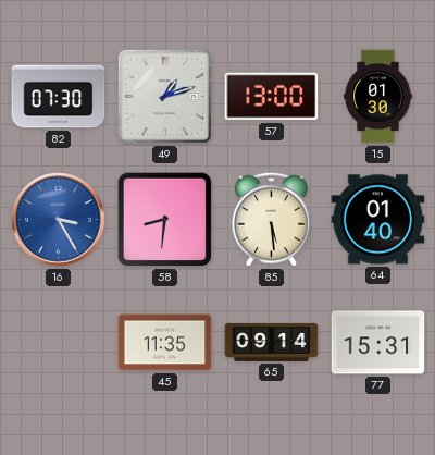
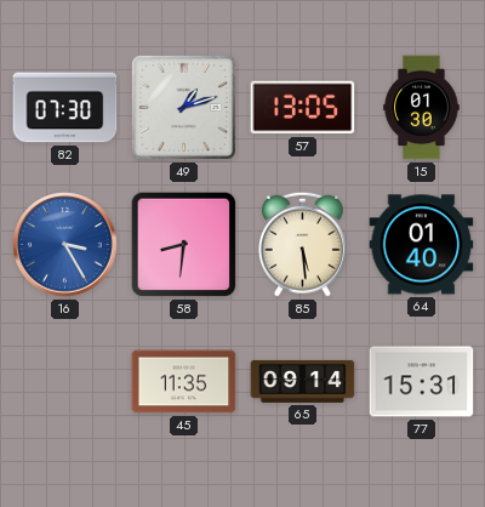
57: 13:00 -> 13:05
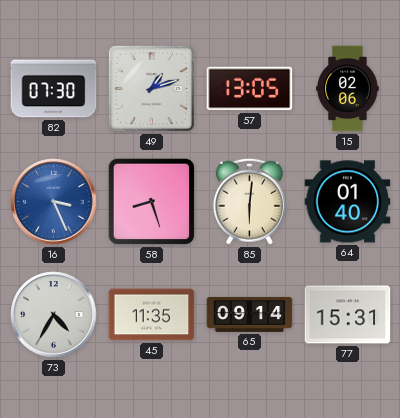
15: 01:30 -> 02:06
16: 3:25 -> 3:26
58: 8:31 -> 8:27
85: 5:29 -> 6:01
73: none -> 4:35
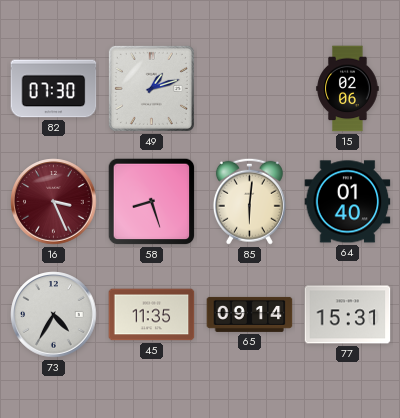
57: 13:05 -> none
16 dial: blue -> burgundy
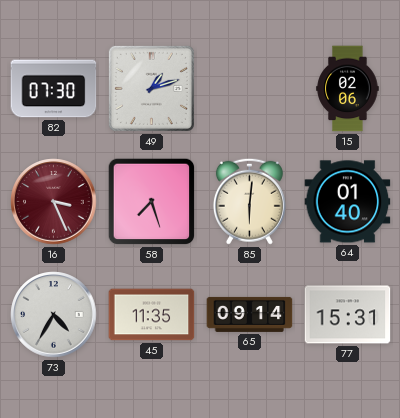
58: 8:27 -> 7:27
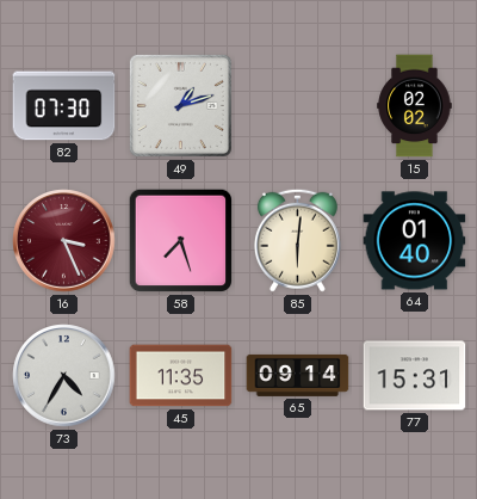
15: 02:06 -> 02:02
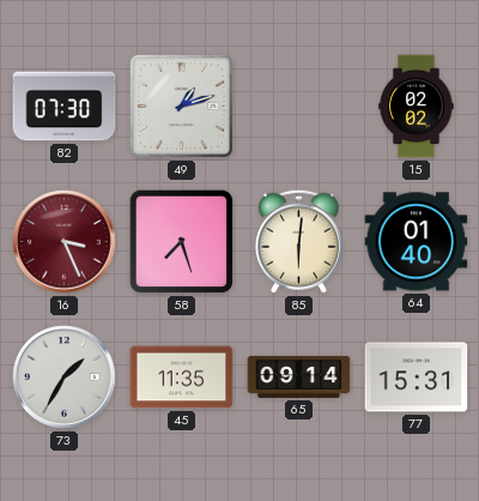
73: 4:35 -> 1:35
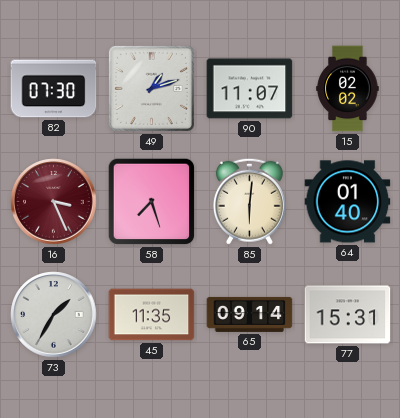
90: none -> 11:07
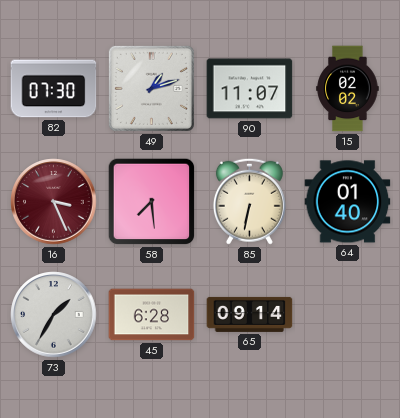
58: 7:27 -> 7:29
85: 6:01 -> 6:32
45: 11:35 -> 6:28
77: 15:31 -> none
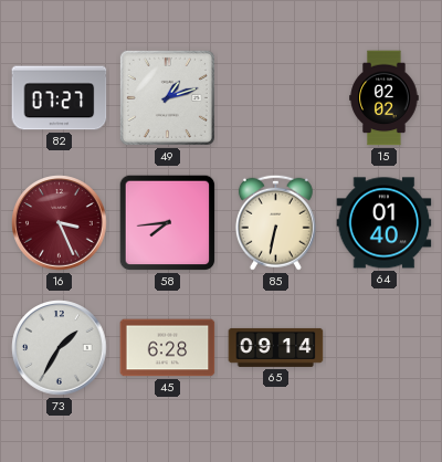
82: 07:30 -> 07:27
90: 11:07 -> none
58: 7:29 -> 7:44
